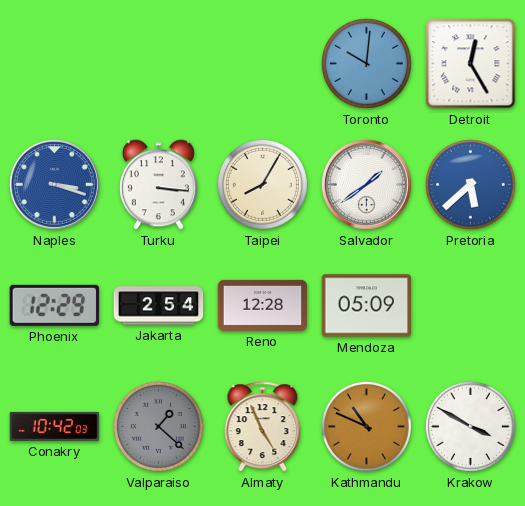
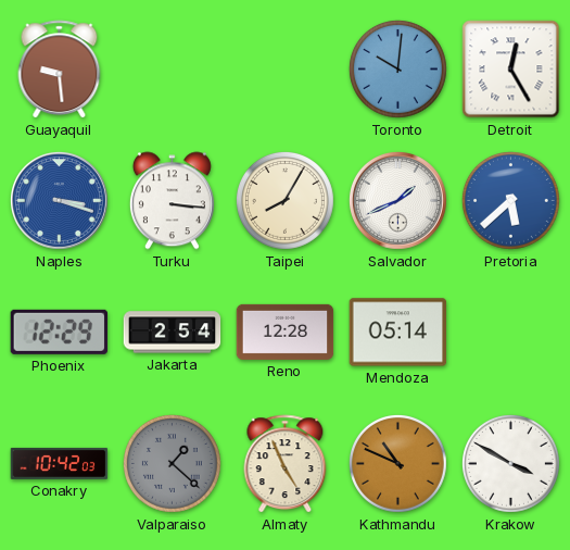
Guayaquil: none -> 9:29
Salvador: 1:39 -> 1:41
Mendoza: 05:09 -> 05:14
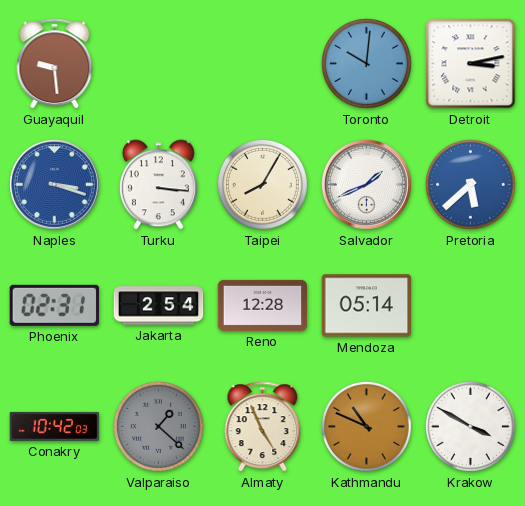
Detroit: 12:25 -> 3:13
Phoenix: 12:29 -> 02:31
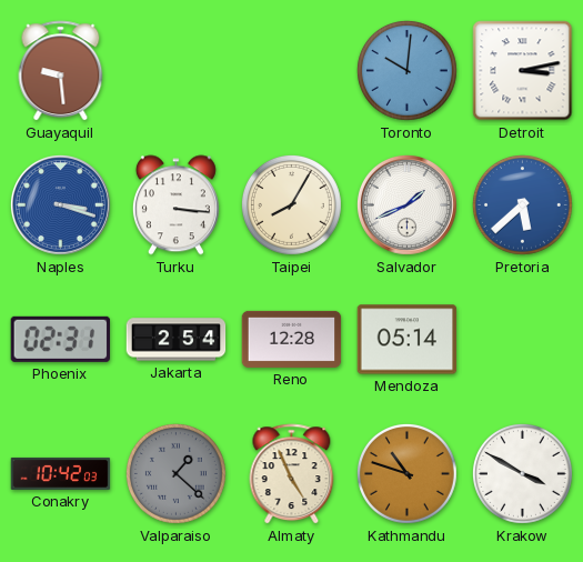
Kathmandu: 10:49 -> 10:48
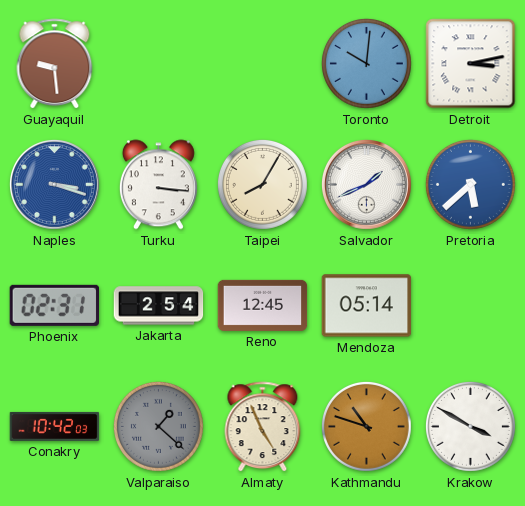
Reno: 12:28 -> 12:45
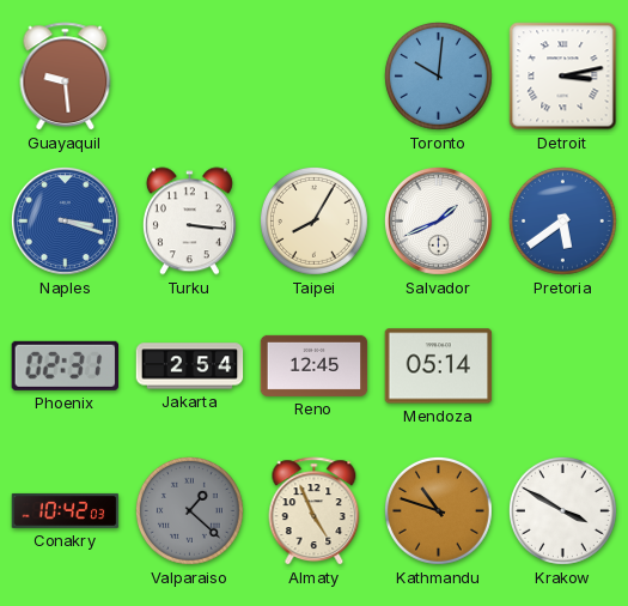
Pretoria: 5:38 -> 5:39
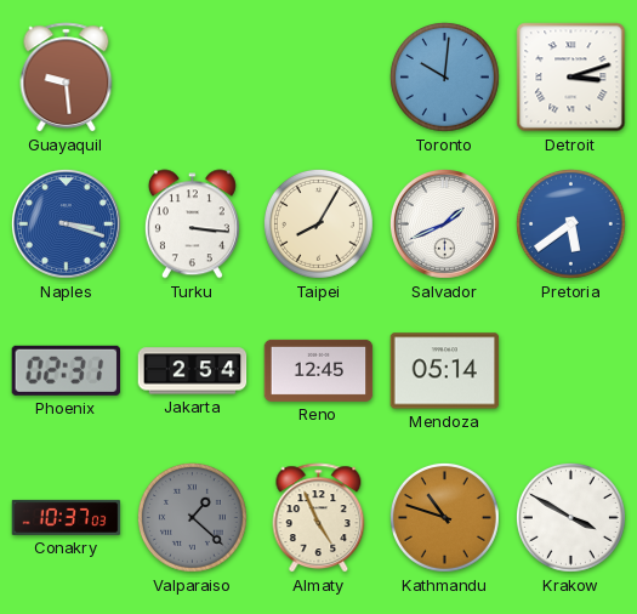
Detroit: 3:13 -> 3:12
Conakry: 10:42 -> 10:37
